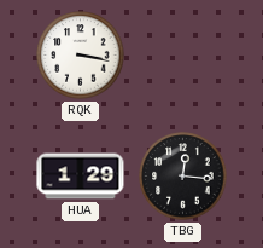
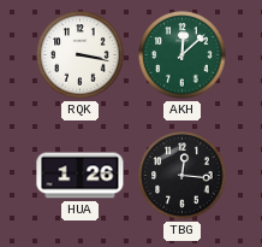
AKH: none -> 12:08
HUA: 1:29 -> 1:26
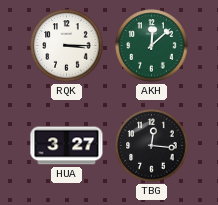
RQK: 3:17 -> 3:15
HUA: 1:26 -> 3:27
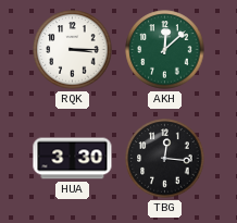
HUA: 3:27 -> 3:30
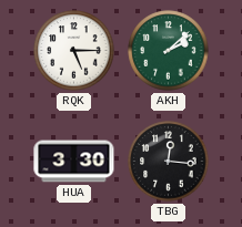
RQK: 3:15 -> 5:15
AKH: 12:08 -> 2:08
